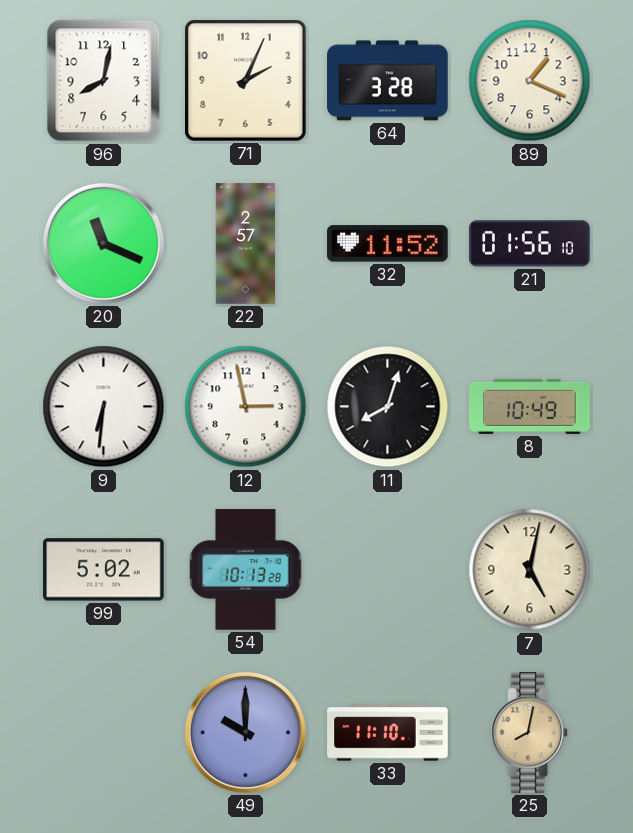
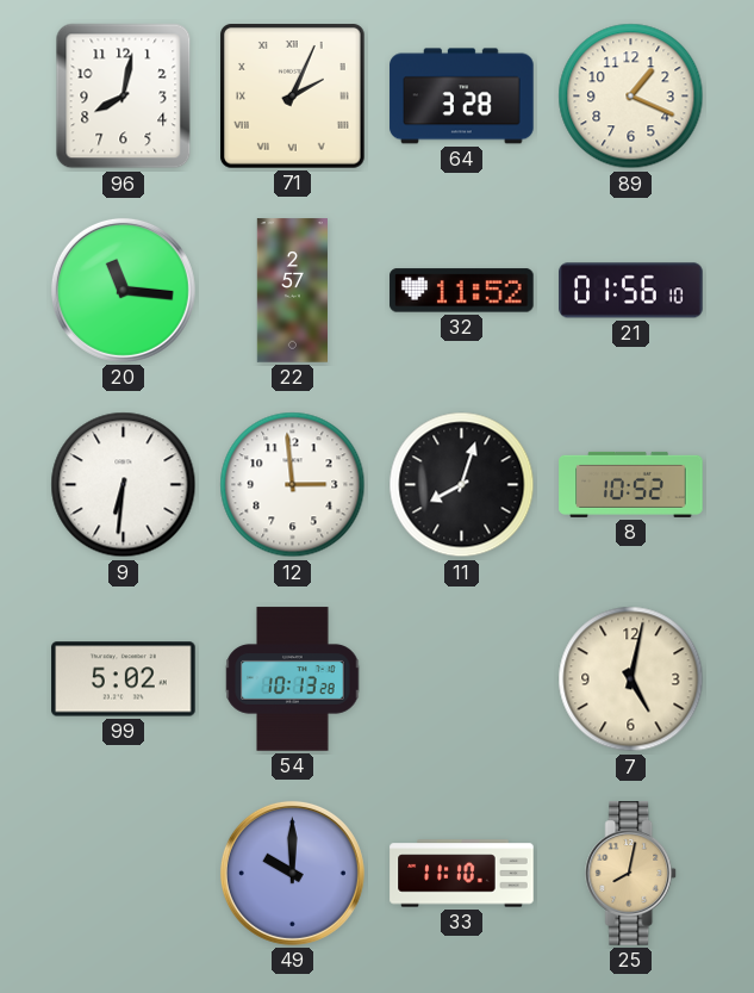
71 numerals: Arabic -> Roman
20: 11:19 -> 11:16
12: 2:58 -> 2:59
8: 10:49 -> 10:52
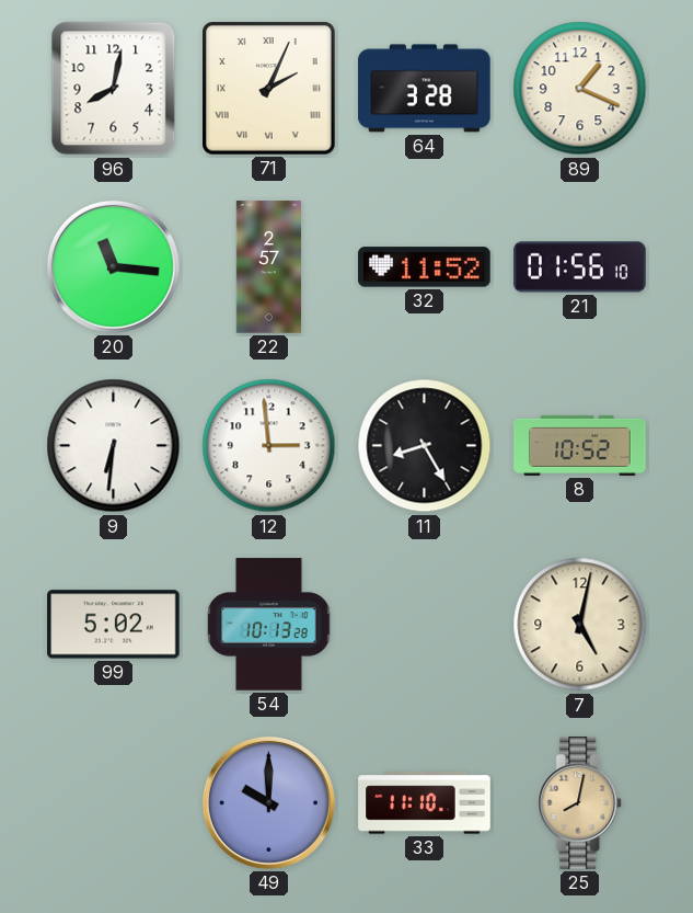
11: 8:03 -> 8:25
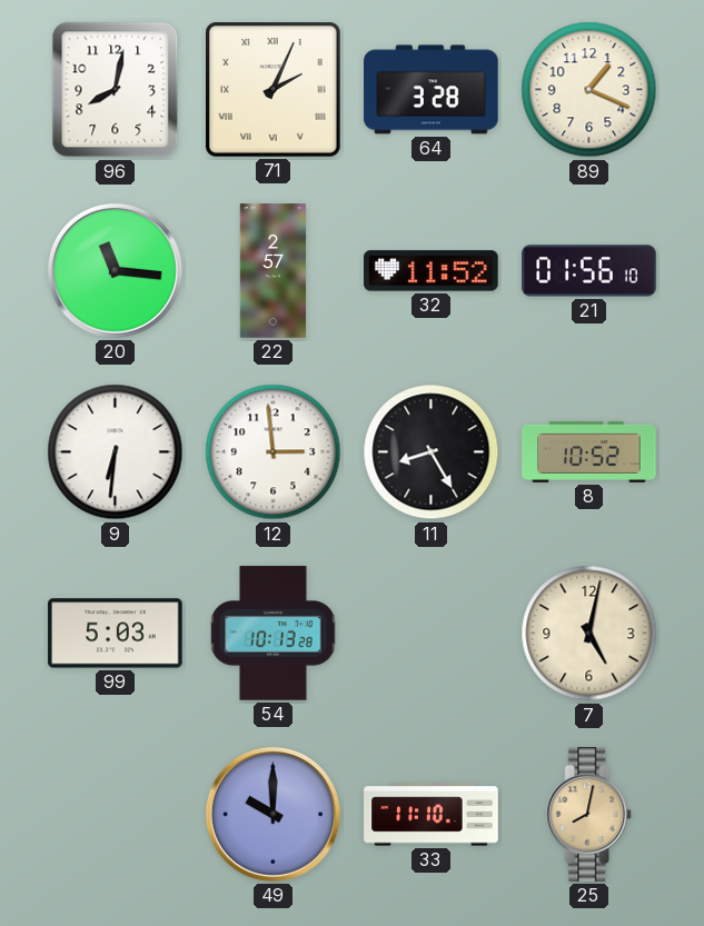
99: 5:02 -> 5:03
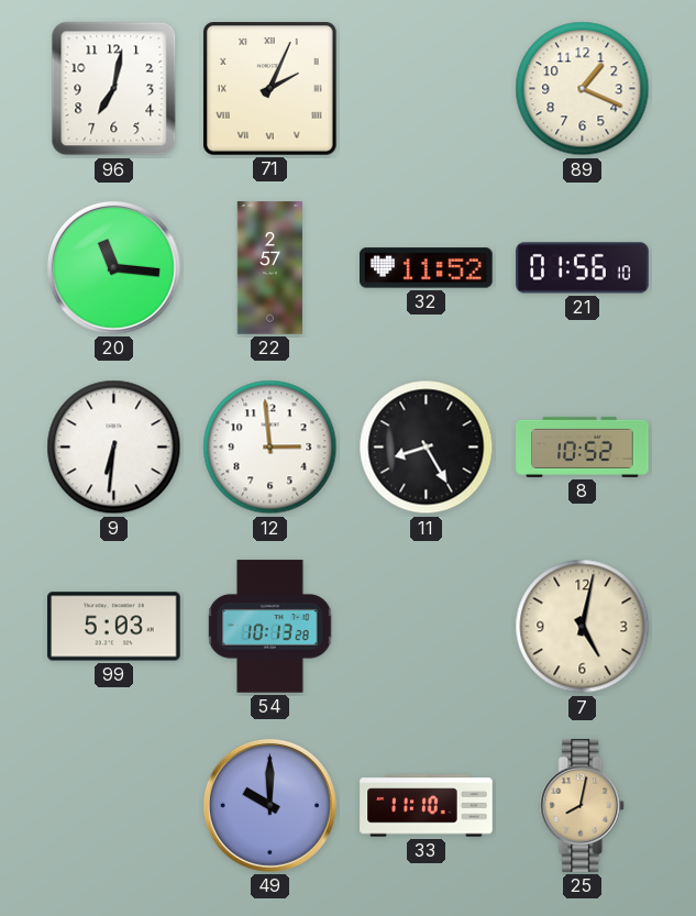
96: 8:02 -> 7:02
64: 3:28 -> none
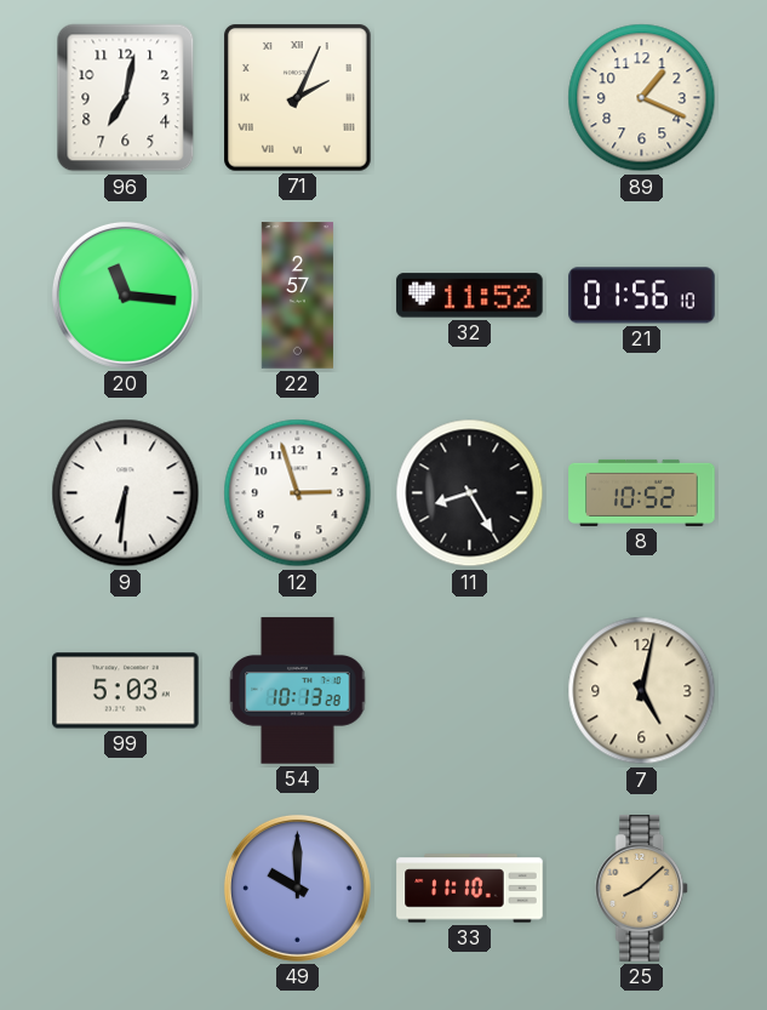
12: 2:59 -> 2:57
25: 8:02 -> 8:08
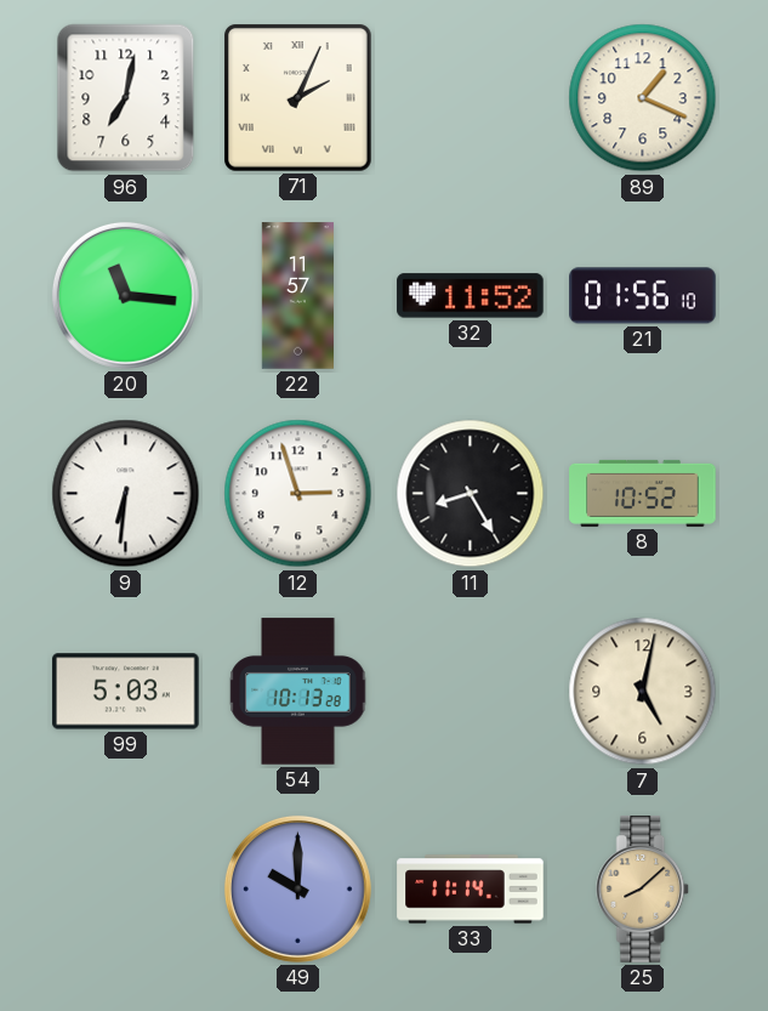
22: 2:57 -> 11:57
33: 11:10 -> 11:14
